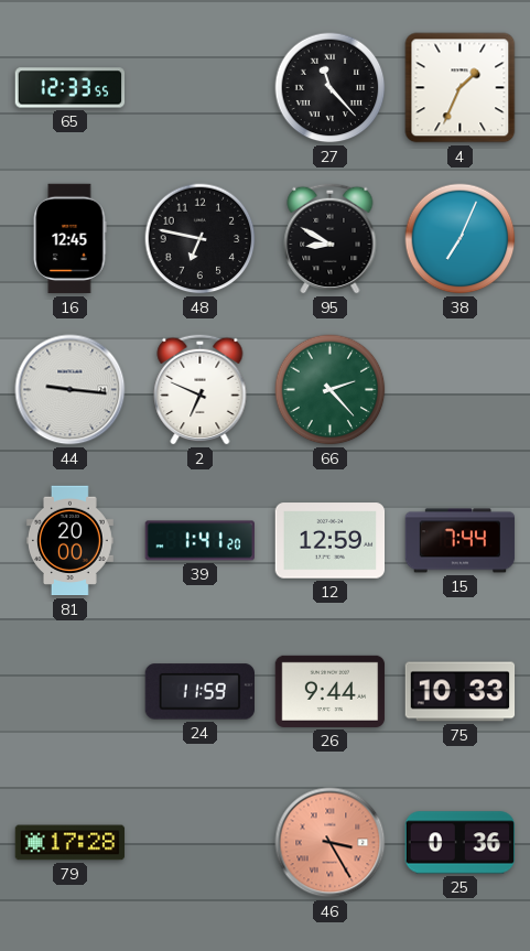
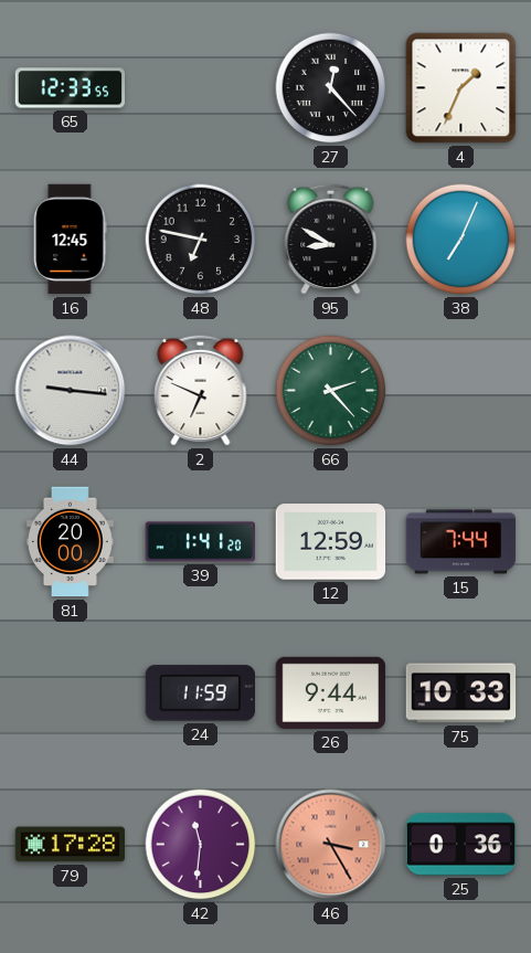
27: 11:23 -> 12:23
42: none -> 11:31
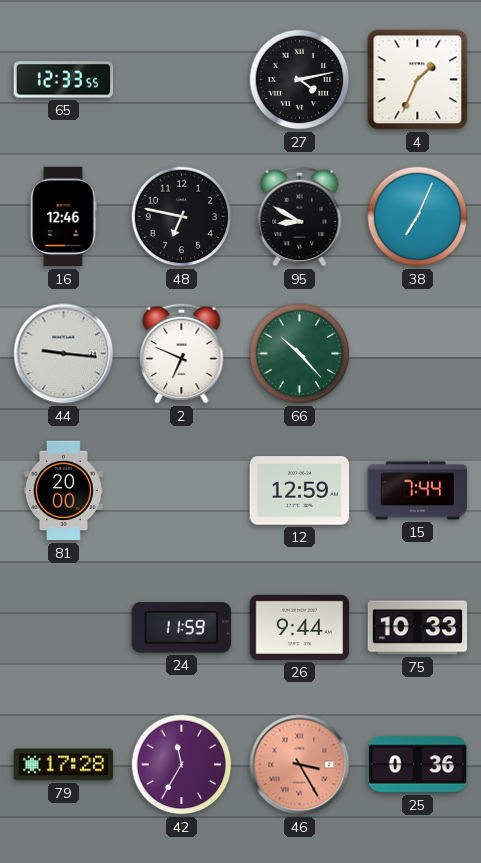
27: 12:23 -> 4:13
16: 12:45 -> 12:46
66: 2:23 -> 10:23
39: 1:41 -> none
42: 11:31 -> 11:35
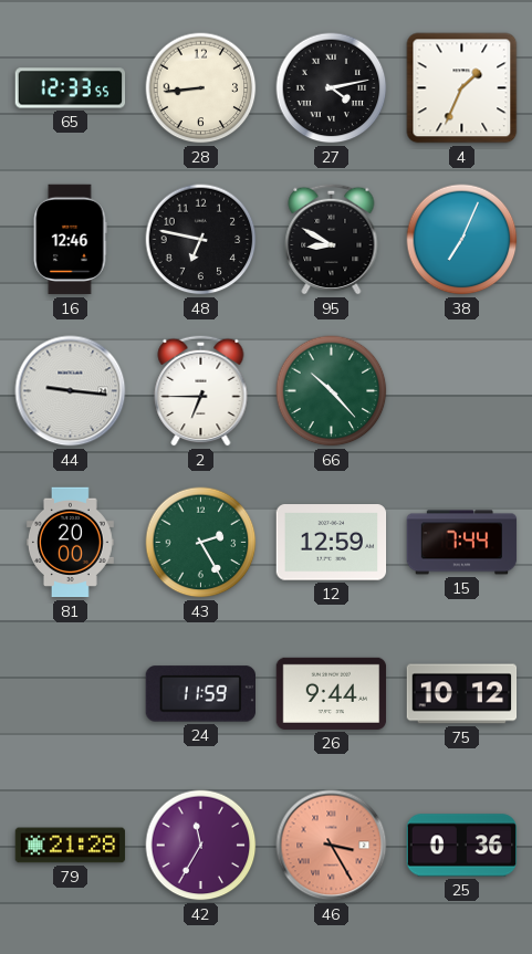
28: none -> 8:44
2: 6:49 -> 6:45
43: none -> 2:25
75: 10:33 -> 10:12
79: 17:28 -> 21:28
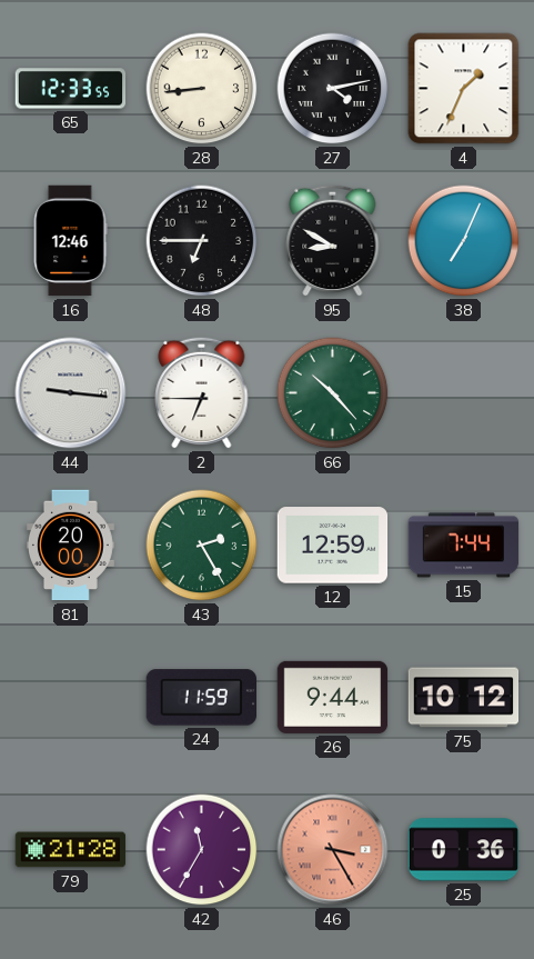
48: 6:47 -> 6:45
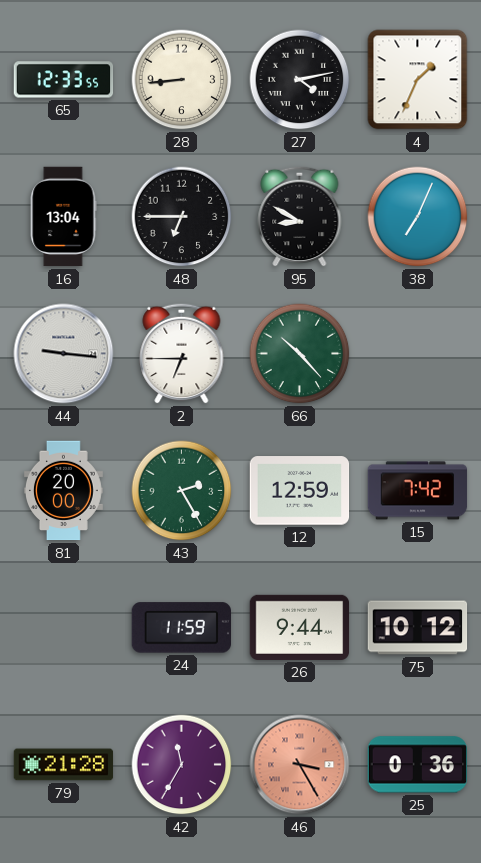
16: 12:46 -> 13:04
15: 7:44 -> 7:42
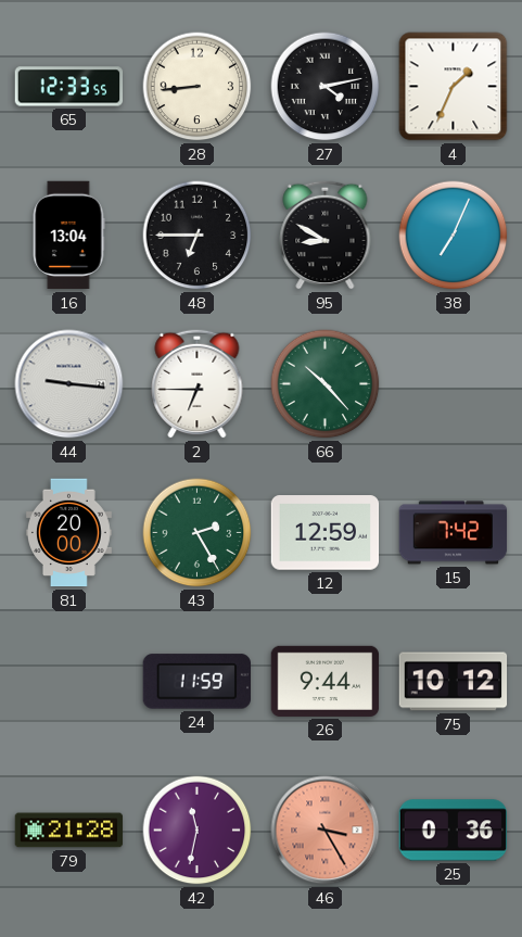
42: 11:35 -> 11:32
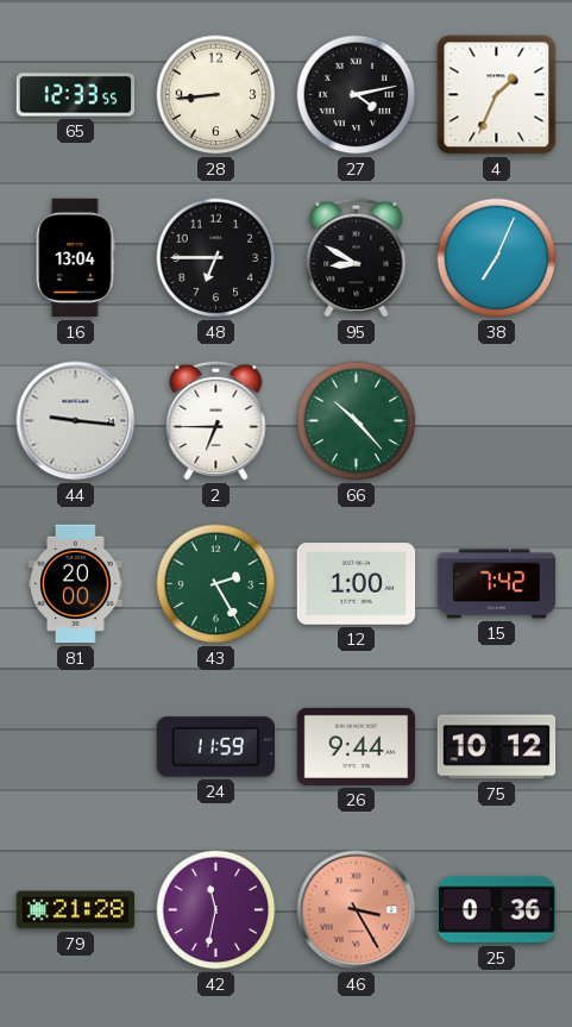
12: 12:59 -> 1:00
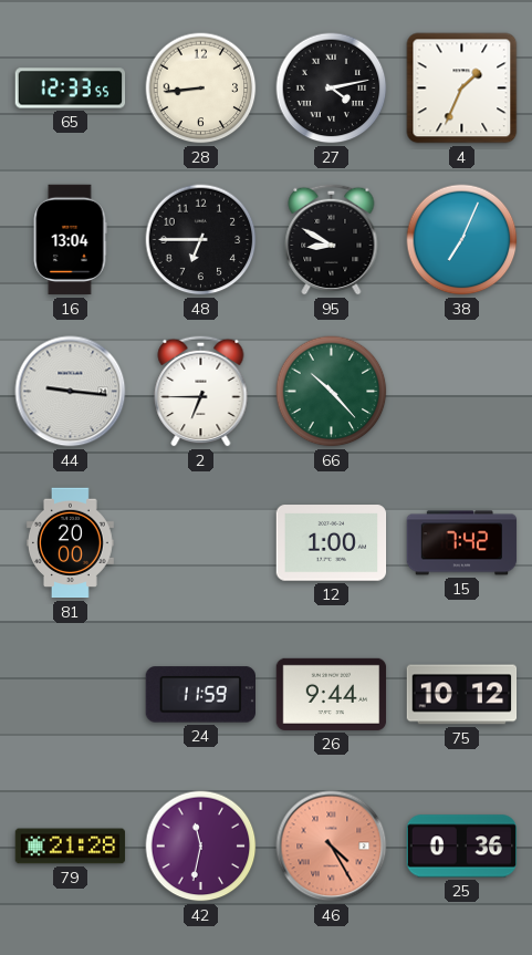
43: 2:25 -> none
46: 3:25 -> 4:25
